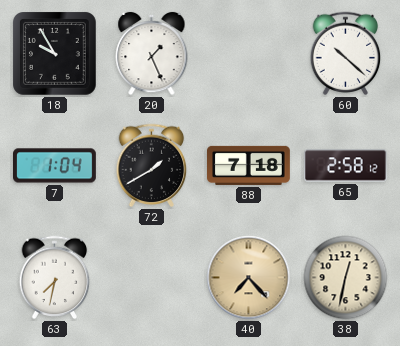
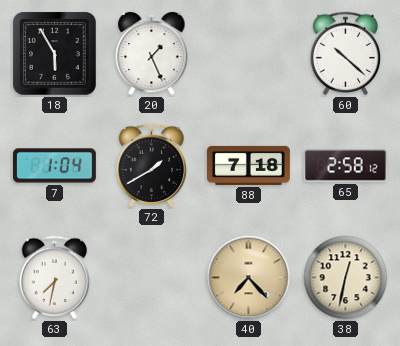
18: 9:55 -> 5:55
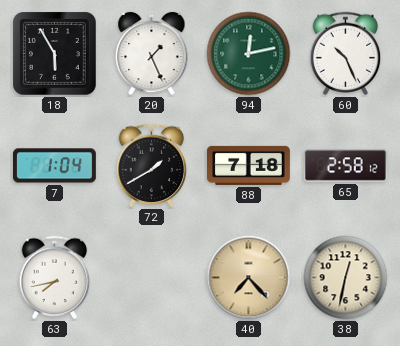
94: none -> 12:13
60: 10:22 -> 10:26
63: 7:32 -> 7:43
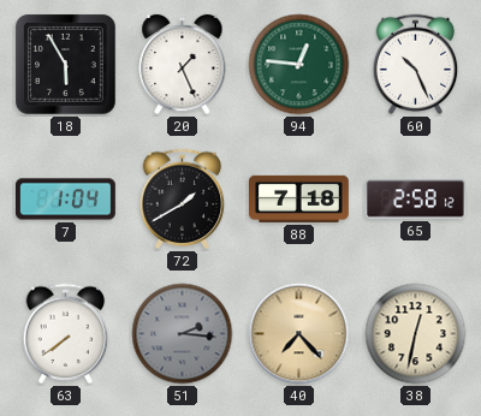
94: 12:13 -> 12:46
63: 7:43 -> 7:39
51: none -> 2:16
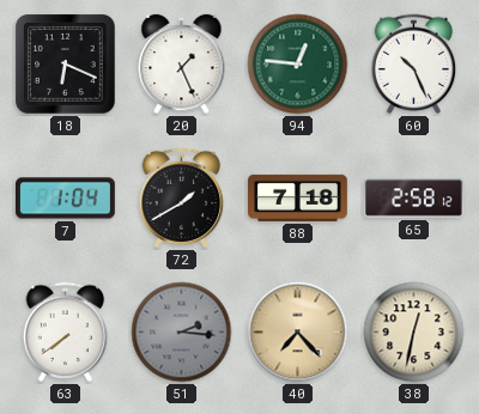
18: 5:55 -> 6:19
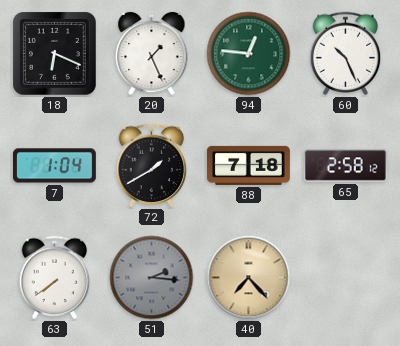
38: 12:32 -> none
